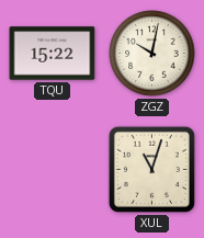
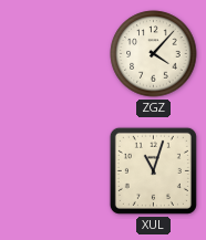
TQU: 15:22 -> none
ZGZ: 10:02 -> 4:07
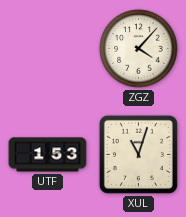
UTF: none -> 1:53
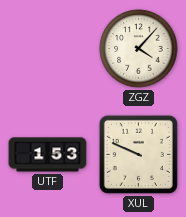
XUL: 11:03 -> 9:49
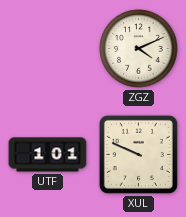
ZGZ: 4:07 -> 4:11
UTF: 1:53 -> 1:01
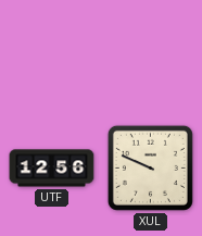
ZGZ: 4:11 -> none
UTF: 1:01 -> 12:56
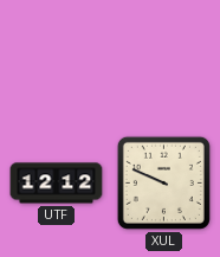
UTF: 12:56 -> 12:12
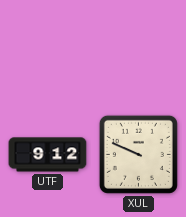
UTF: 12:12 -> 9:12
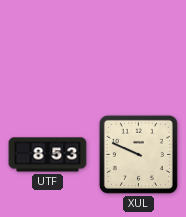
UTF: 9:12 -> 8:53
